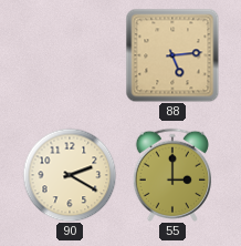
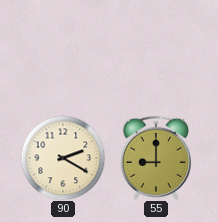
88: 5:14 -> none
55: 3:00 -> 9:00
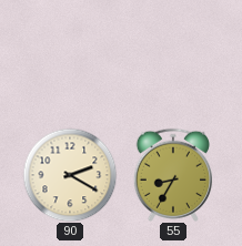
55: 9:00 -> 8:35
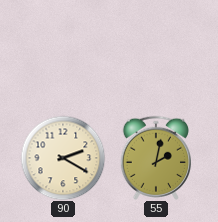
55: 8:35 -> 2:02
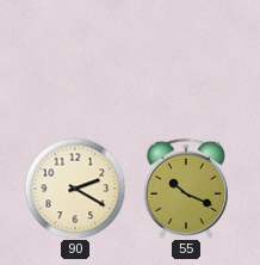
55: 2:02 -> 10:19
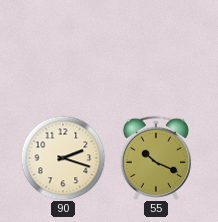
90: 2:20 -> 2:18
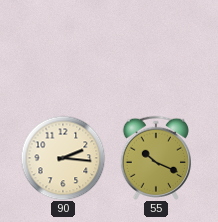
90: 2:18 -> 2:16
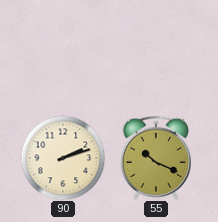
90: 2:16 -> 2:12
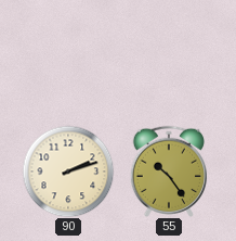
55: 10:19 -> 10:24
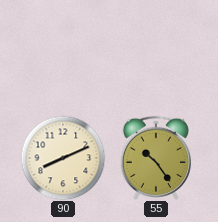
90: 2:12 -> 8:11
